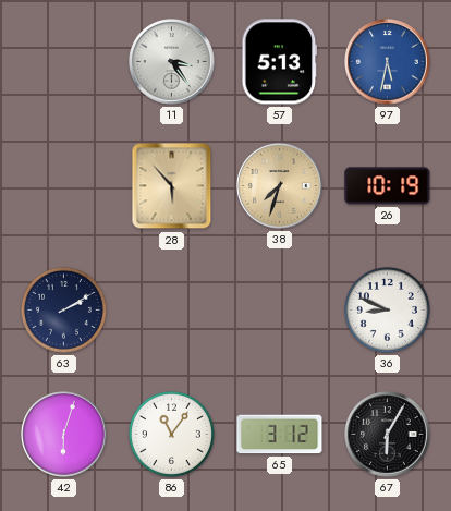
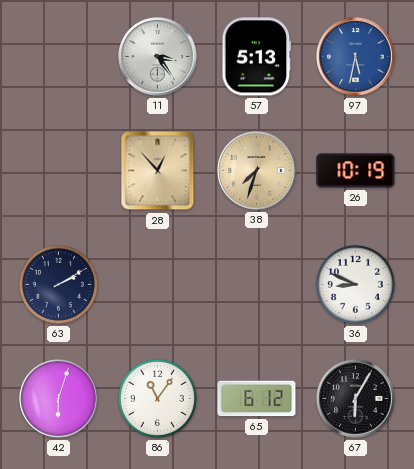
28: 5:53 -> 12:53
65: 3:12 -> 6:12
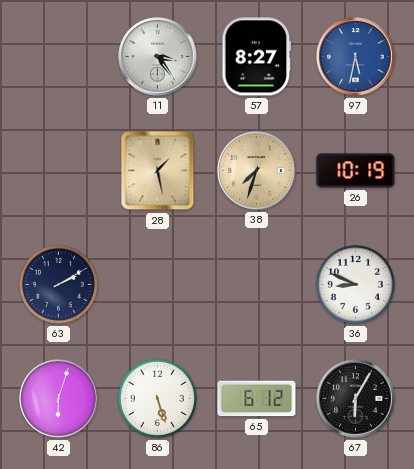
57: 5:13 -> 8:27
28: 12:53 -> 1:28
86: 11:06 -> 5:27
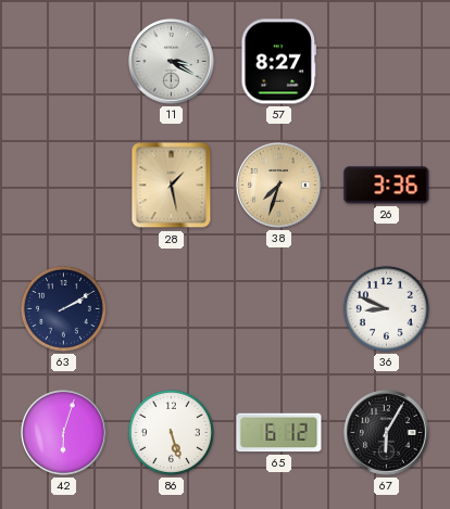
11: 3:24 -> 3:20
97: 5:32 -> none
26: 10:19 -> 3:36
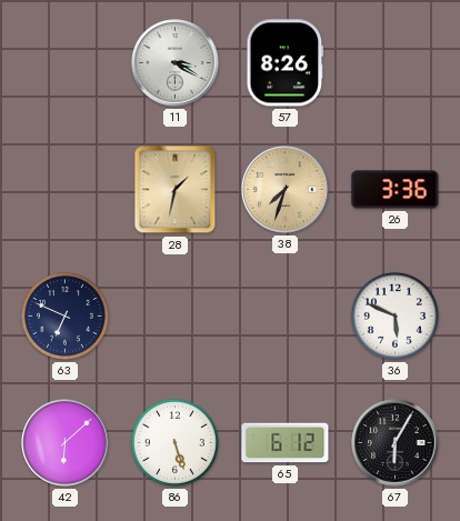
57: 8:27 -> 8:26
28: 1:28 -> 1:32
63: 2:10 -> 6:49
36: 8:49 -> 5:49
42: 6:03 -> 6:08
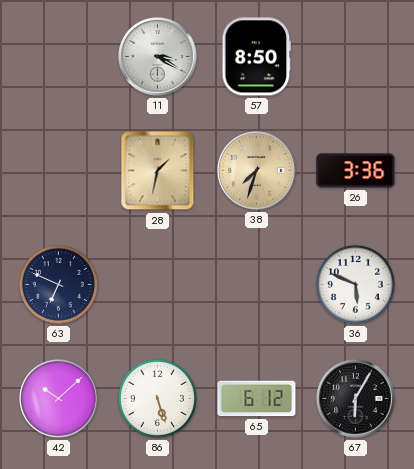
57: 8:26 -> 8:50
42: 6:08 -> 10:08
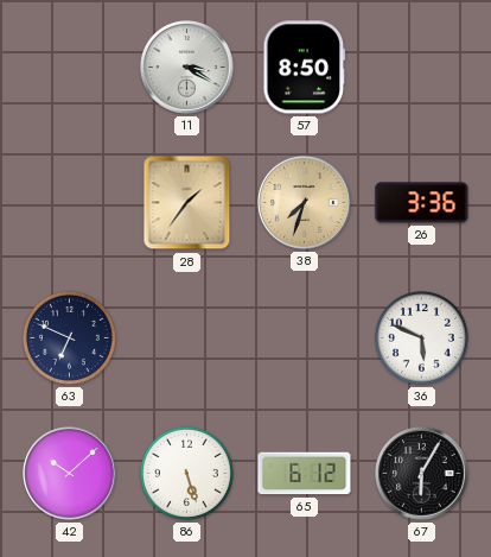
28: 1:32 -> 1:36
